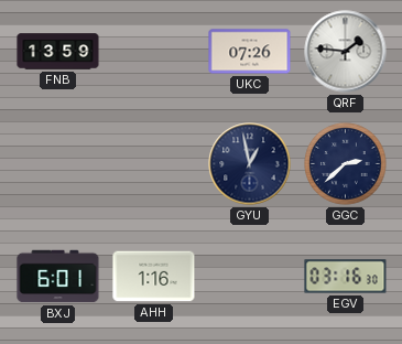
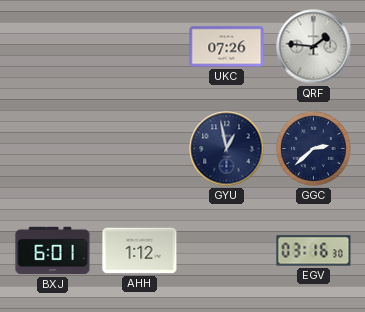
FNB: 13:59 -> none
AHH: 1:16 -> 1:12
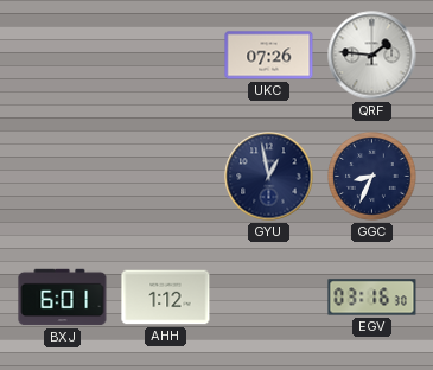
GGC: 2:38 -> 8:34
